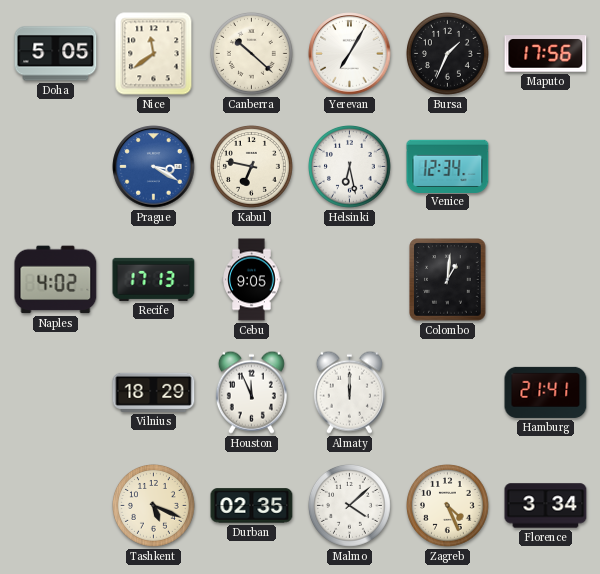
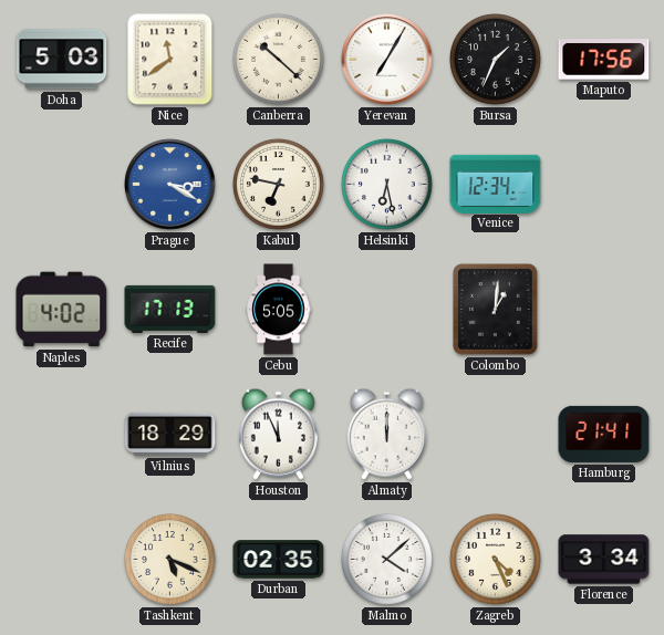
Doha: 5:05 -> 5:03
Cebu: 9:05 -> 5:05
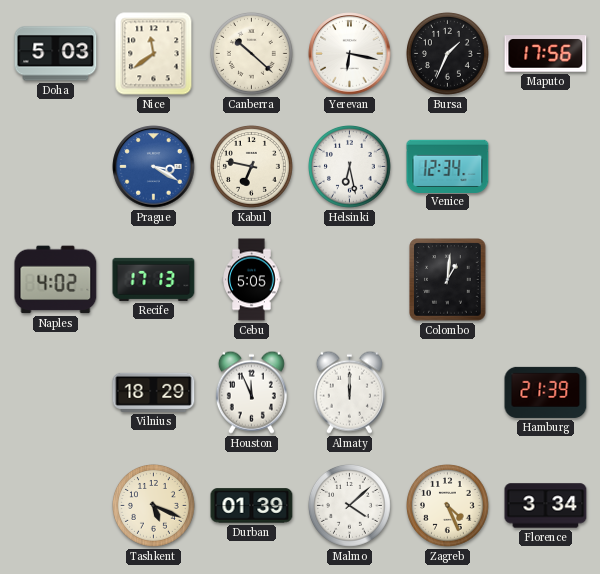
Yerevan: 7:05 -> 6:17
Hamburg: 21:41 -> 21:39
Durban: 02:35 -> 01:39
